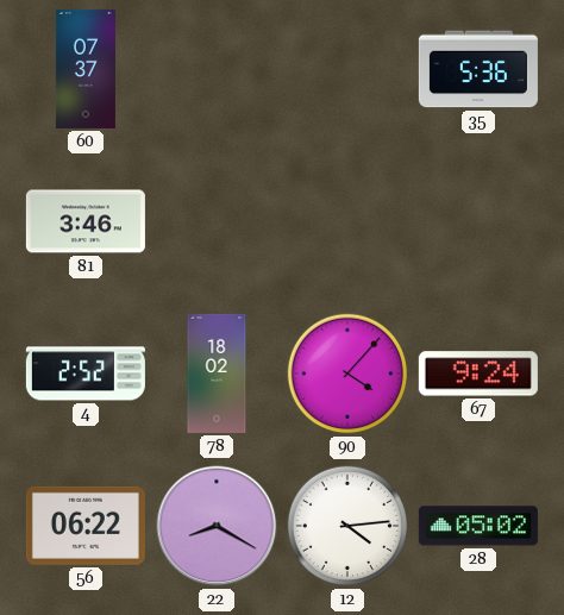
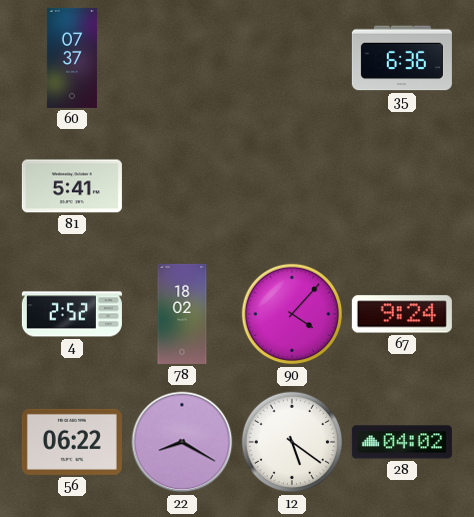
35: 5:36 -> 6:36
81: 3:46 -> 5:41
12: 4:14 -> 5:21
28: 05:02 -> 04:02
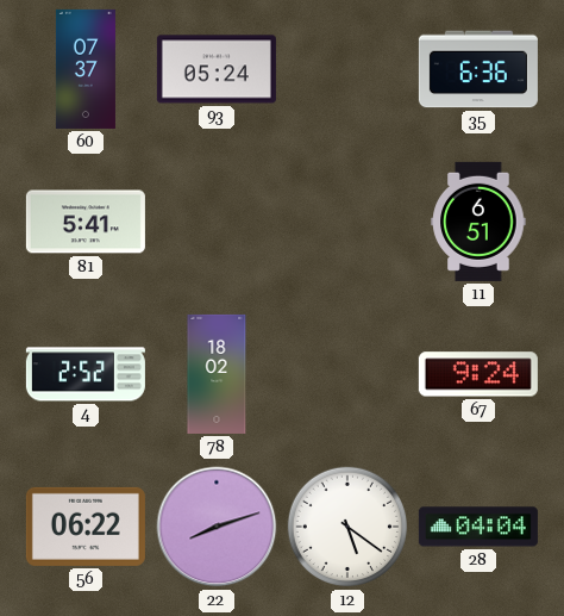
93: none -> 05:24
11: none -> 6:51
90: 4:07 -> none
22: 8:20 -> 8:12
28: 04:02 -> 04:04
